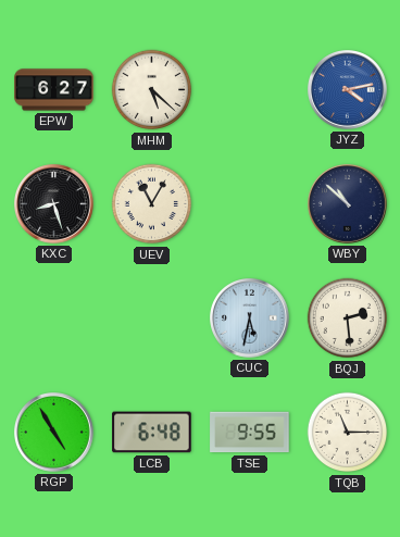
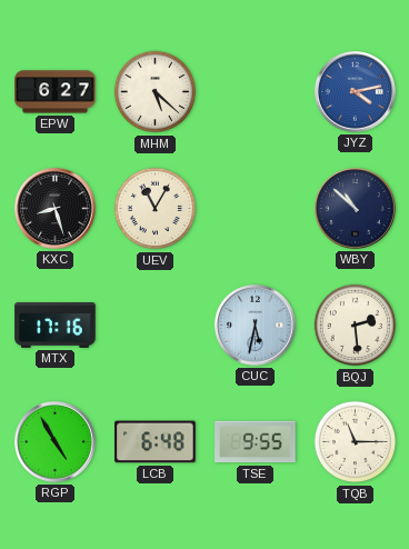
MTX: none -> 17:16
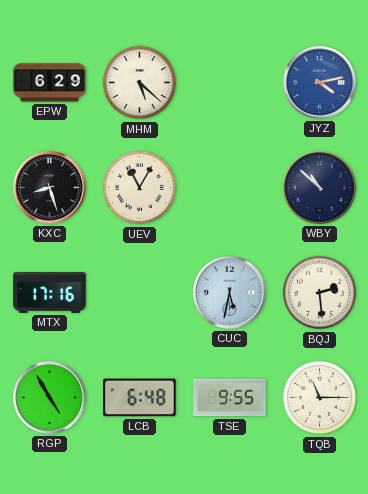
EPW: 6:27 -> 6:29
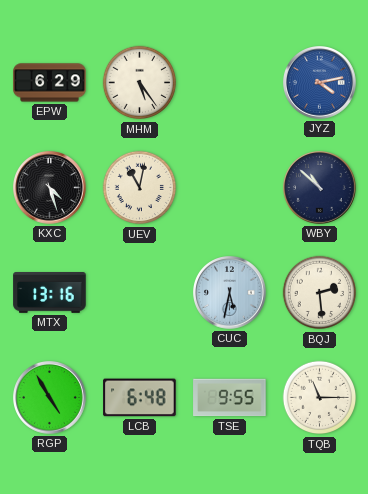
MHM: 5:22 -> 5:24
KXC: 8:27 -> 4:27
UEV: 11:05 -> 11:02
MTX: 17:16 -> 13:16
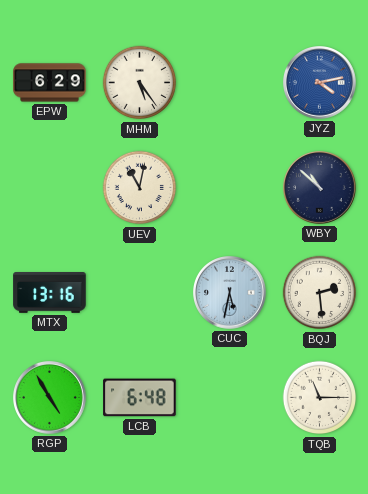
KXC: 4:27 -> none
TSE: 9:55 -> none
